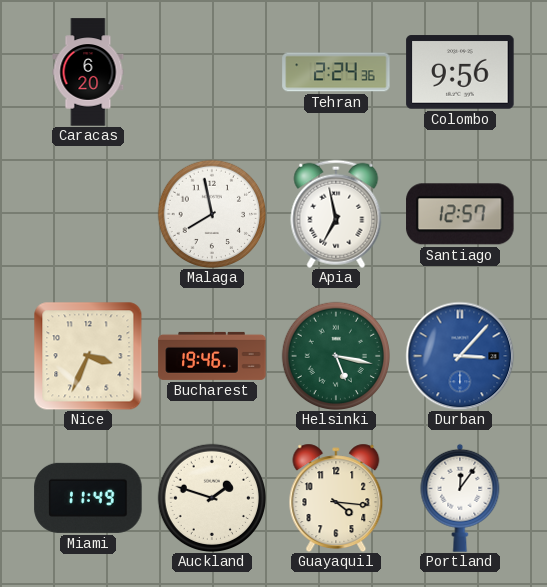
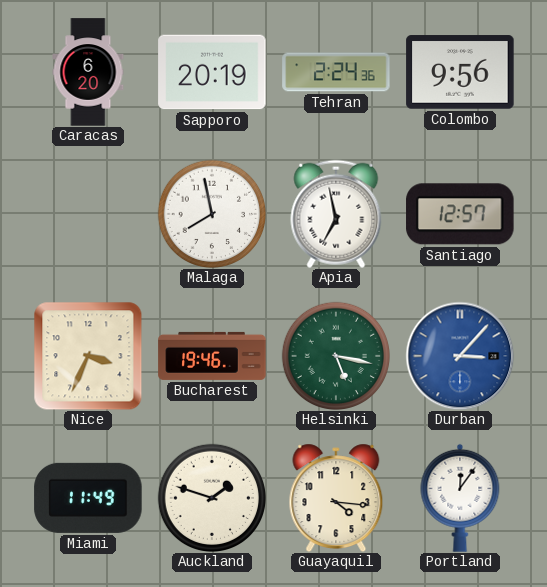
Sapporo: none -> 20:19
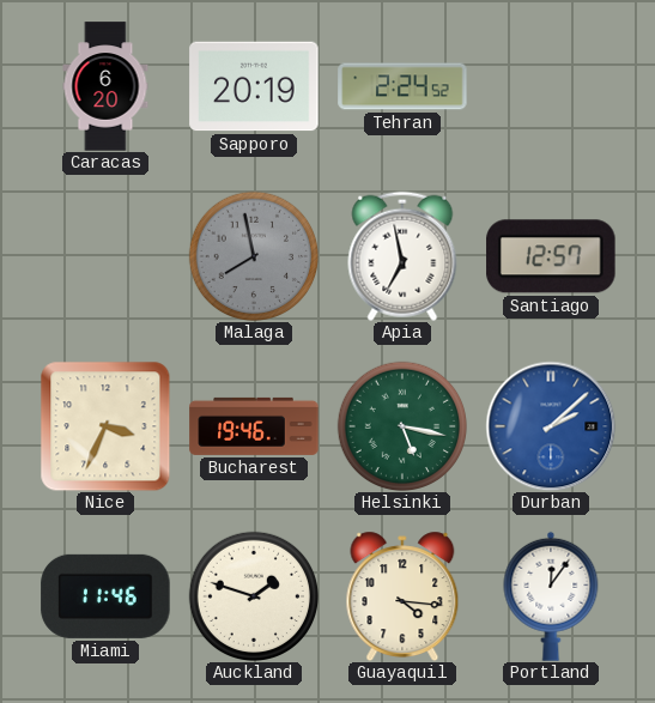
Tehran: 2:24:36 -> 2:24:52
Colombo: 9:56 -> none
Malaga dial: white -> grey
Durban: 3:07 -> 2:08
Miami: 11:49 -> 11:46
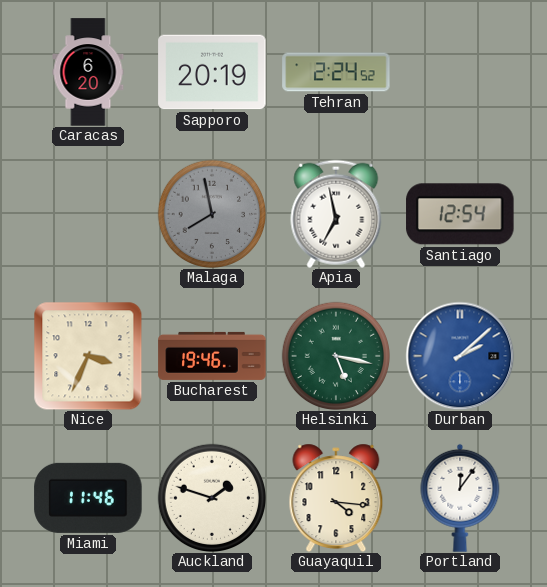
Santiago: 12:57 -> 12:54
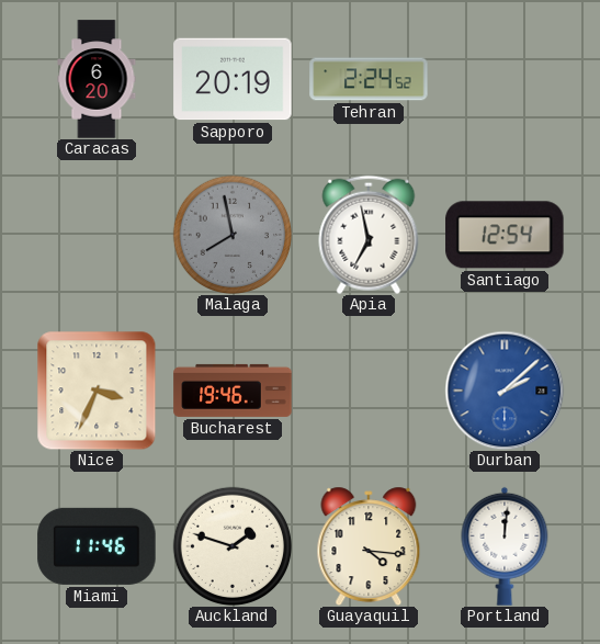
Helsinki: 5:17 -> none
Portland: 12:06 -> 12:01
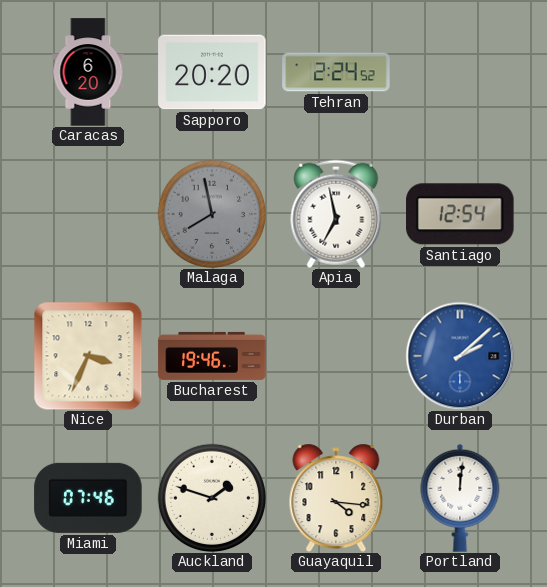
Sapporo: 20:19 -> 20:20
Miami: 11:46 -> 07:46
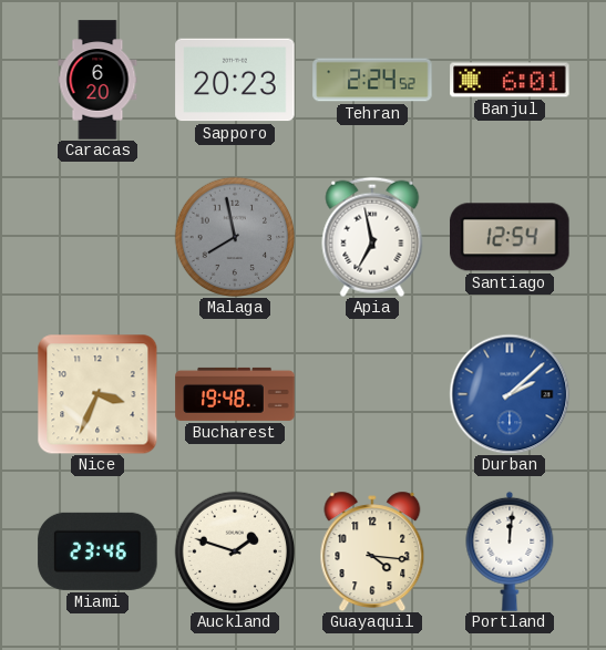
Sapporo: 20:20 -> 20:23
Banjul: none -> 6:01
Bucharest: 19:46 -> 19:48
Miami: 07:46 -> 23:46
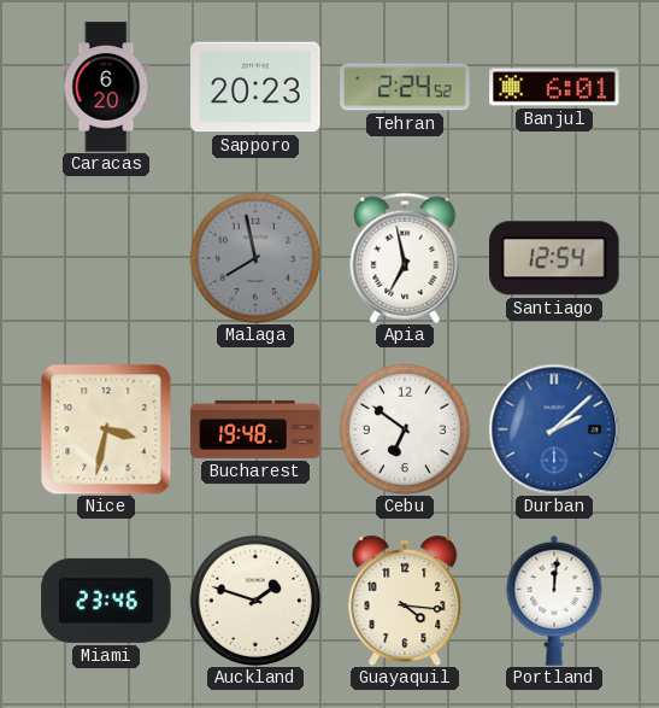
Nice: 3:34 -> 3:32
Cebu: none -> 6:51
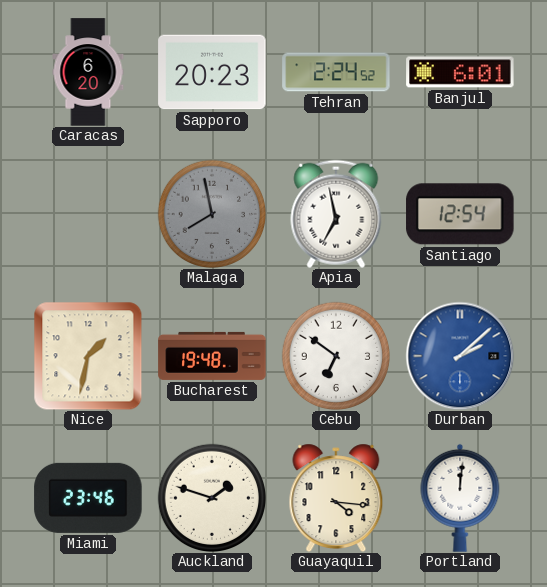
Nice: 3:32 -> 1:32
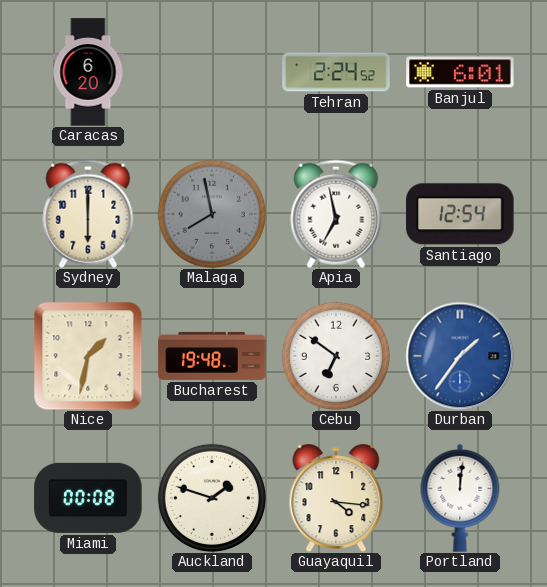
Sapporo: 20:23 -> none
Sydney: none -> 6:00
Durban: 2:08 -> 1:36
Miami: 23:46 -> 00:08
